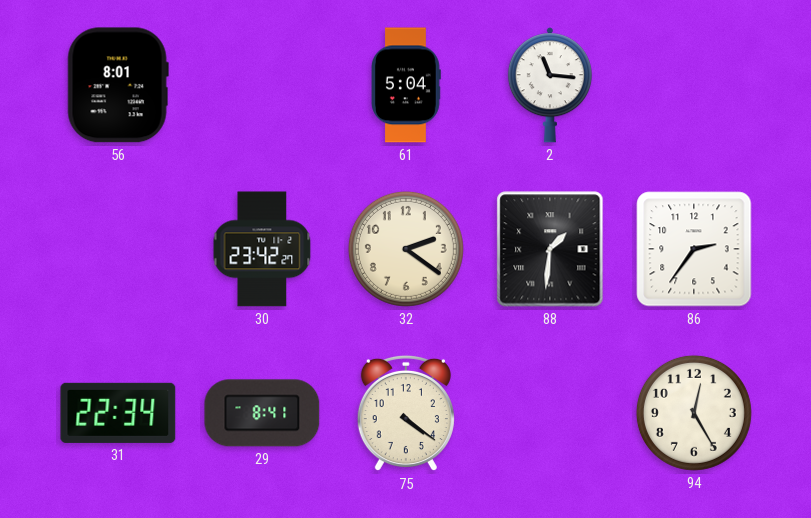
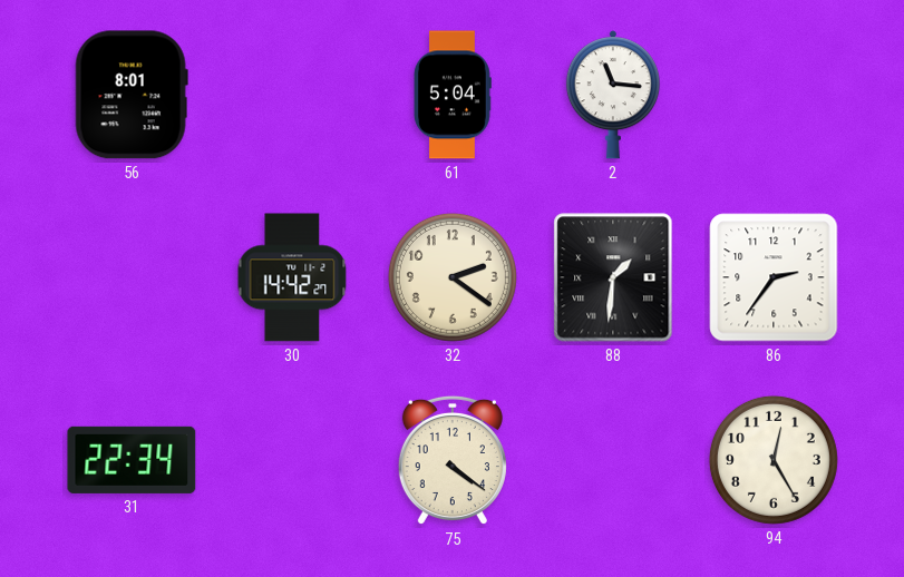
30: 23:42 -> 14:42
29: 8:41 -> none
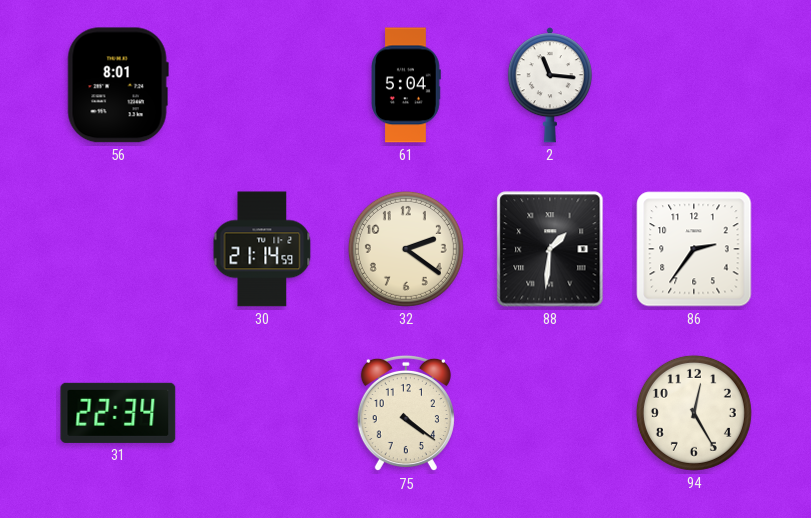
30: 14:42 -> 21:14
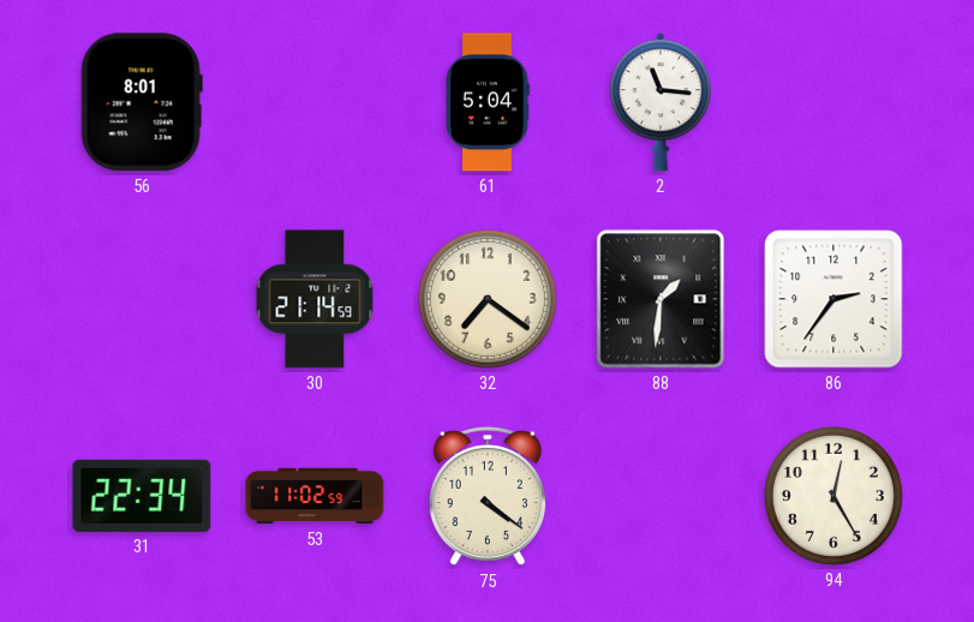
32: 2:21 -> 7:21
53: none -> 11:02
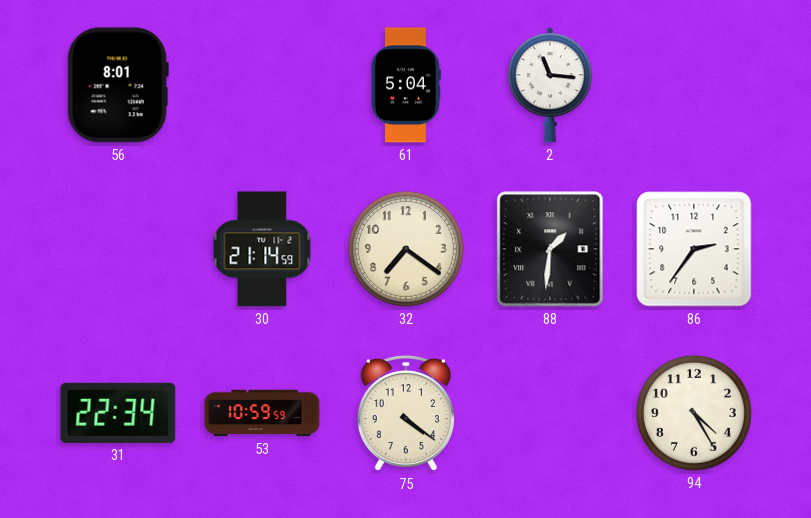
53: 11:02 -> 10:59
94: 12:25 -> 4:25
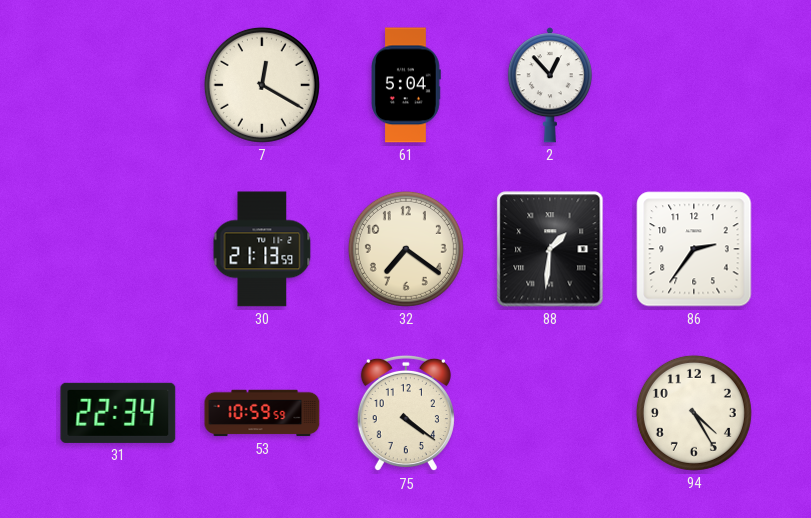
56: 8:01 -> none
7: none -> 12:20
2: 11:16 -> 12:53
30: 21:14 -> 21:13
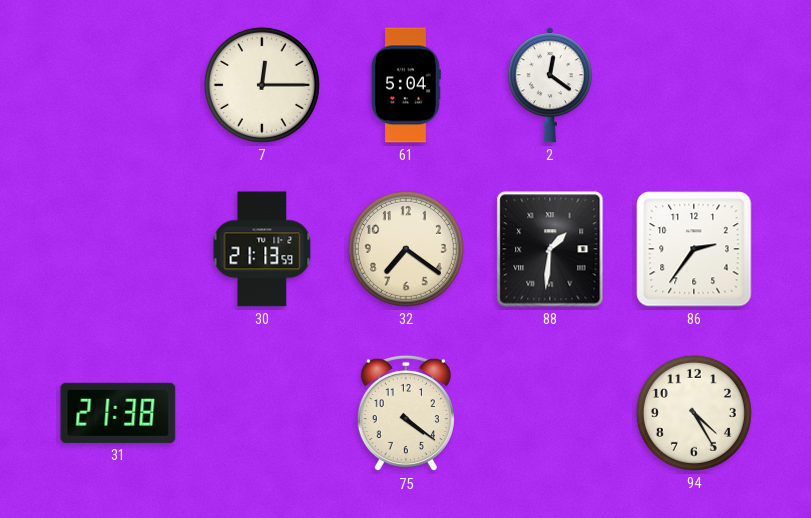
7: 12:20 -> 12:15
2: 12:53 -> 12:21
31: 22:34 -> 21:38
53: 10:59 -> none
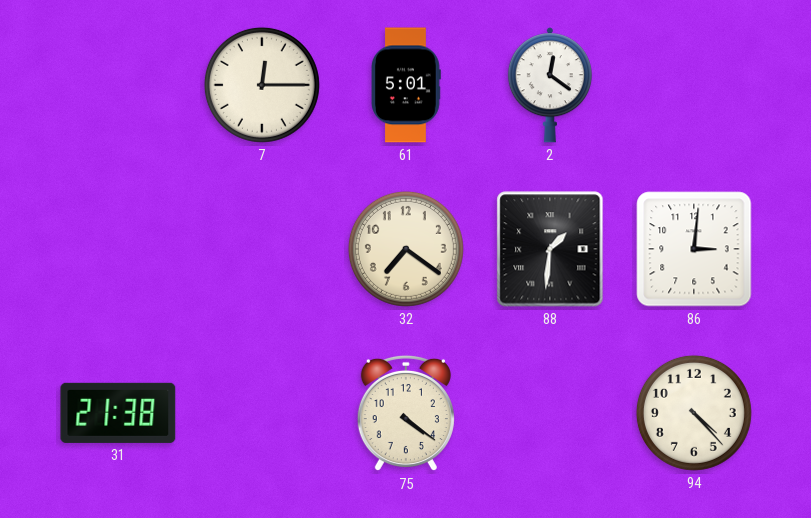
61: 5:04 -> 5:01
30: 21:13 -> none
86: 2:36 -> 3:01
94: 4:25 -> 4:23
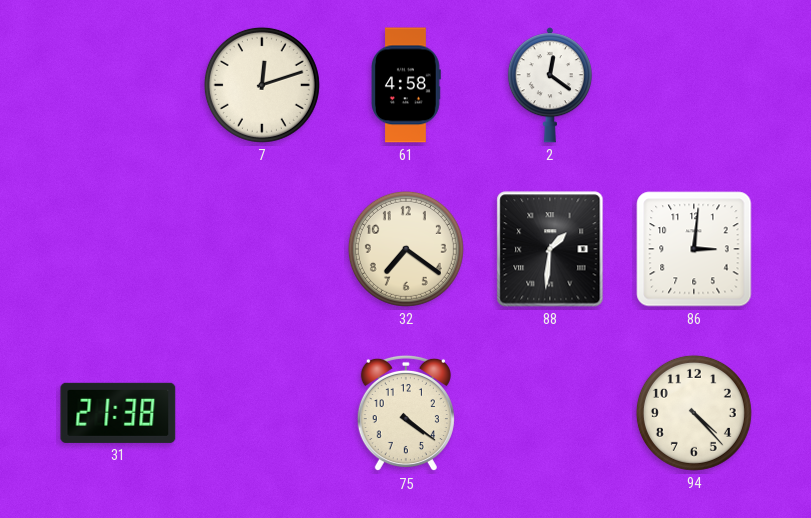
7: 12:15 -> 12:12
61: 5:01 -> 4:58
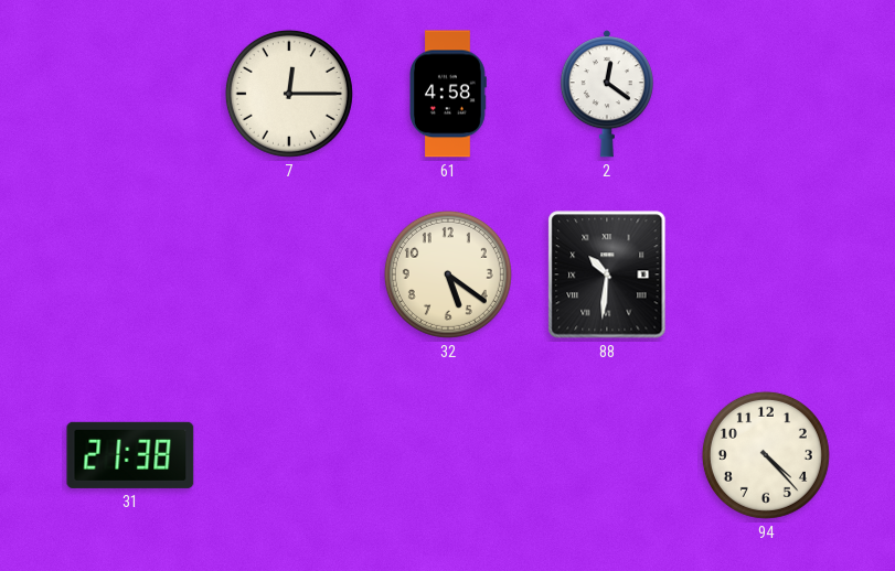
7: 12:12 -> 12:15
32: 7:21 -> 5:21
88: 1:31 -> 10:31
86: 3:01 -> none
75: 4:21 -> none
